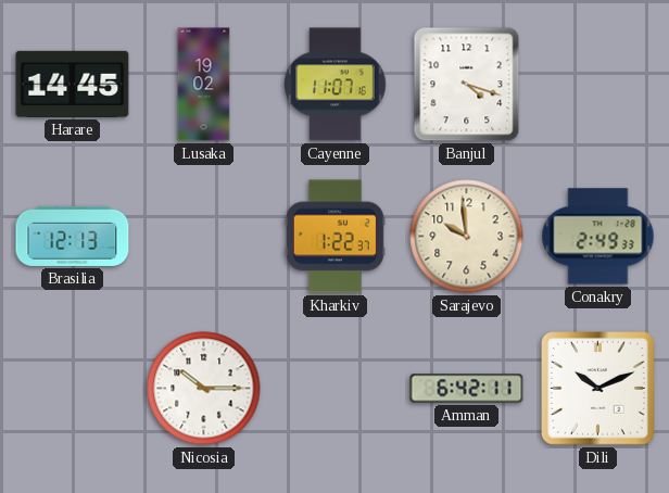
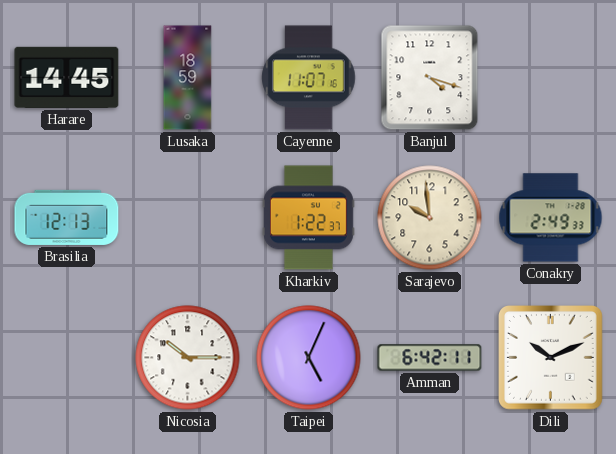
Lusaka: 19:02 -> 18:59
Taipei: none -> 5:04
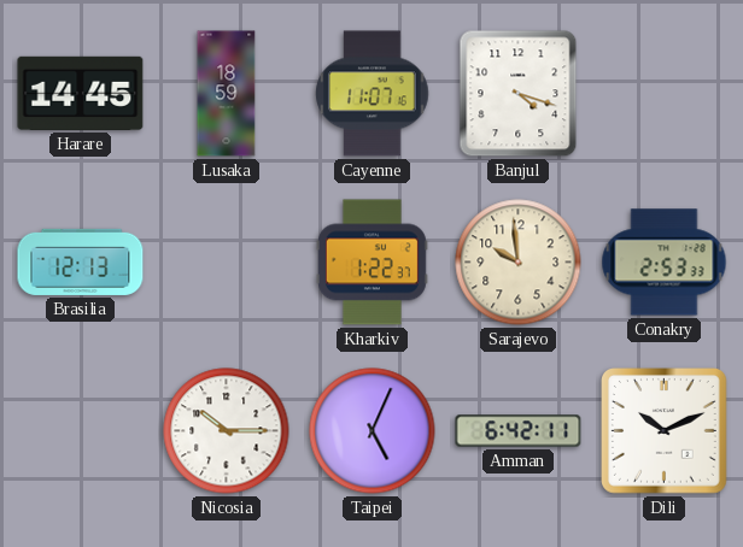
Conakry: 2:49 -> 2:53
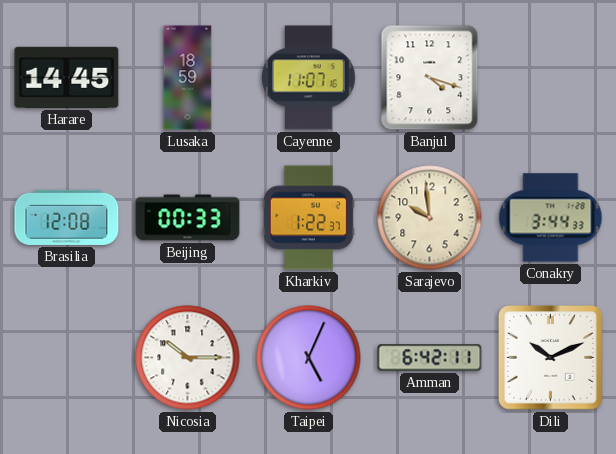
Brasilia: 12:13 -> 12:08
Beijing: none -> 00:33
Conakry: 2:53 -> 3:44
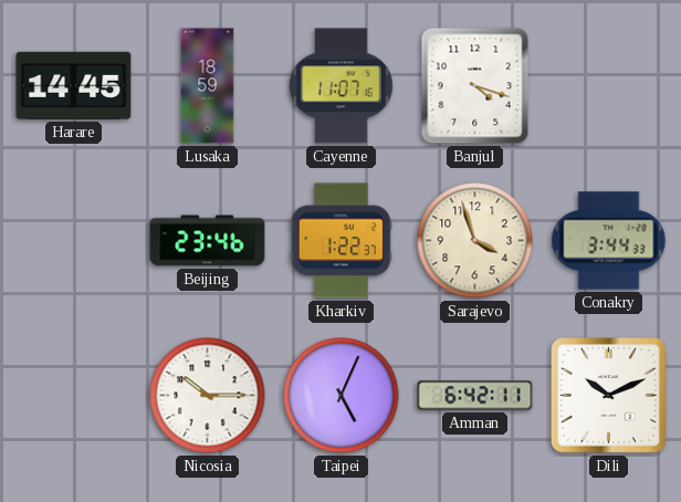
Brasilia: 12:08 -> none
Beijing: 00:33 -> 23:46
Sarajevo: 9:59 -> 3:57
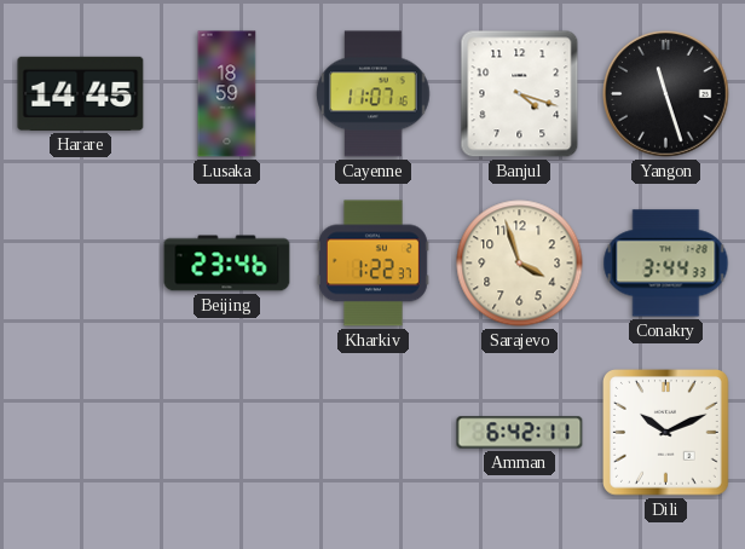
Yangon: none -> 11:27
Nicosia: 10:15 -> none
Taipei: 5:04 -> none
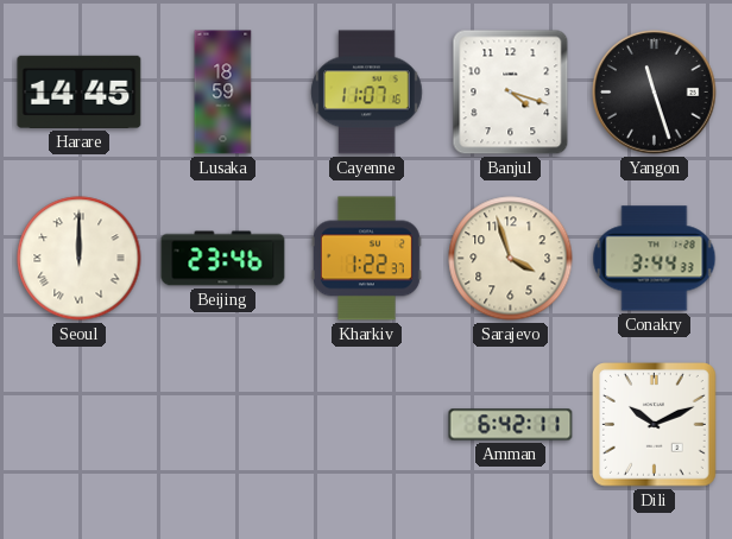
Seoul: none -> 12:00
